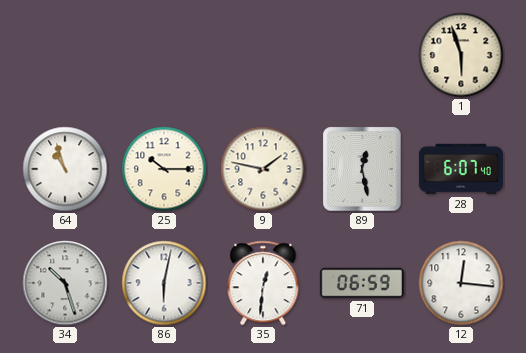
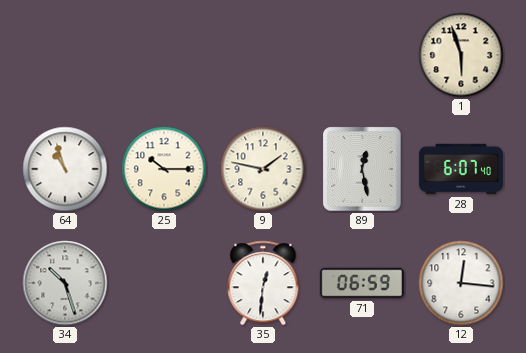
86: 6:02 -> none
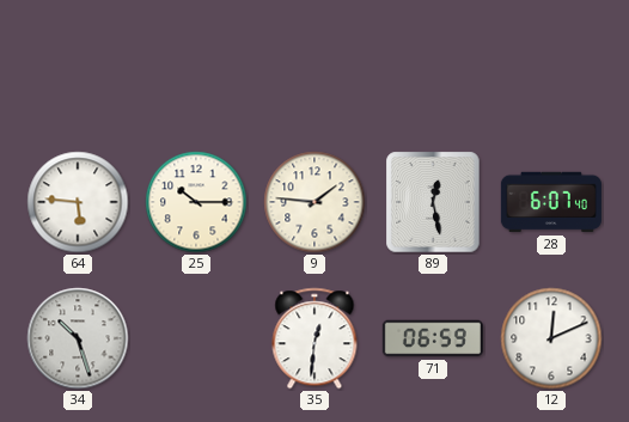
1: 5:57 -> none
64: 10:57 -> 5:46
9: 1:47 -> 1:46
12: 12:16 -> 12:11
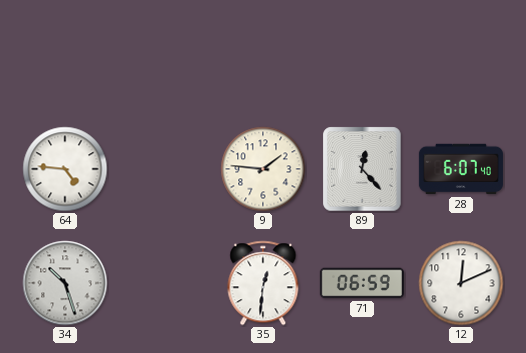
64: 5:46 -> 4:46
25: 10:15 -> none
89: 12:28 -> 12:23
